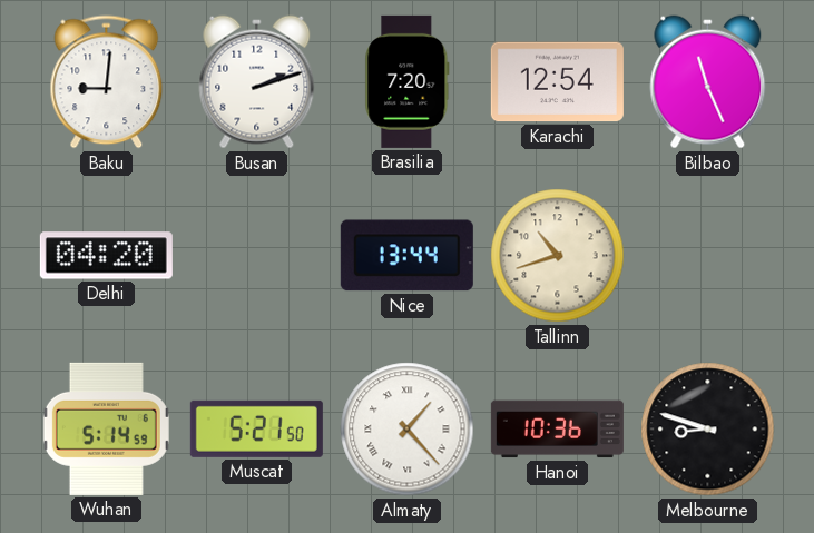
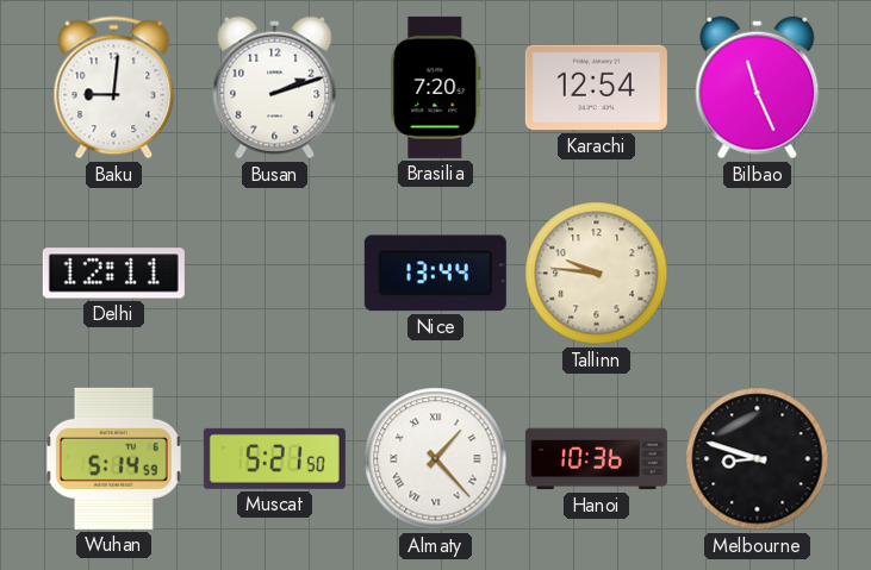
Delhi: 04:20 -> 12:11
Tallinn: 10:42 -> 9:46
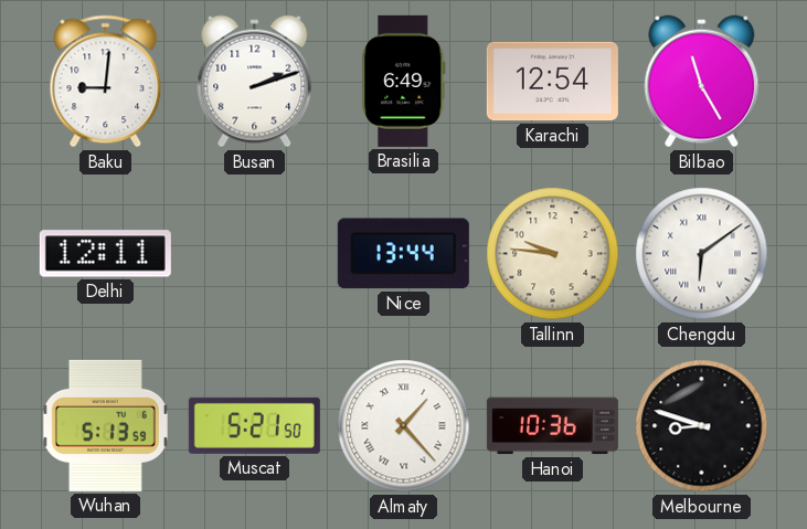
Brasilia: 7:20 -> 6:49
Bilbao: 11:26 -> 11:25
Chengdu: none -> 6:09
Wuhan: 5:14 -> 5:13
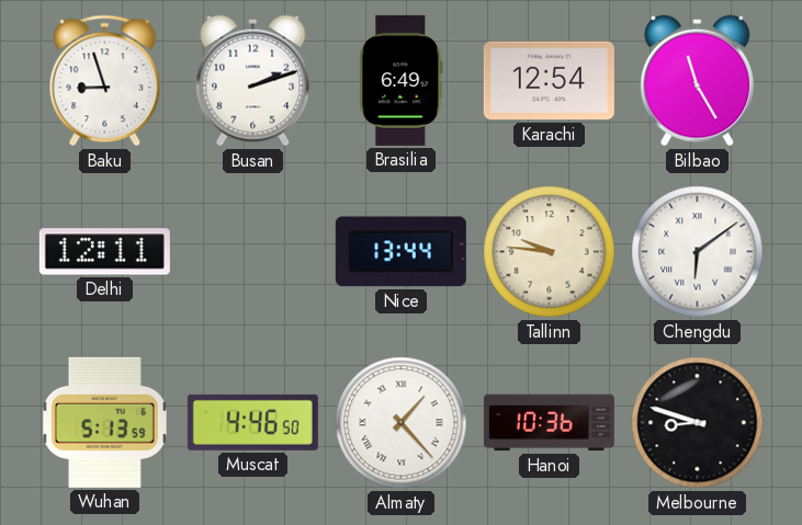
Baku: 9:01 -> 8:57
Muscat: 5:21 -> 4:46
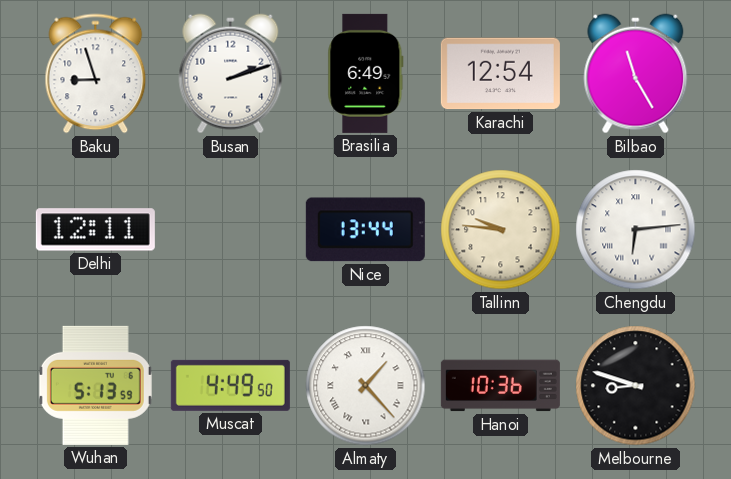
Chengdu: 6:09 -> 6:14
Muscat: 4:46 -> 4:49
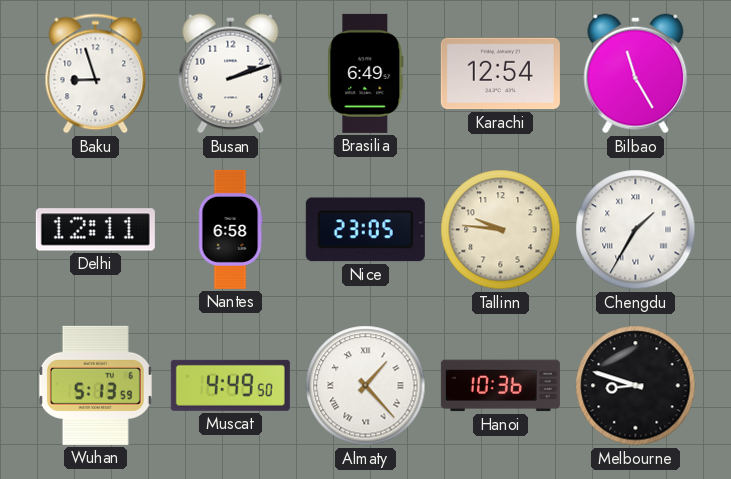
Nantes: none -> 6:58
Nice: 13:44 -> 23:05
Chengdu: 6:14 -> 1:35
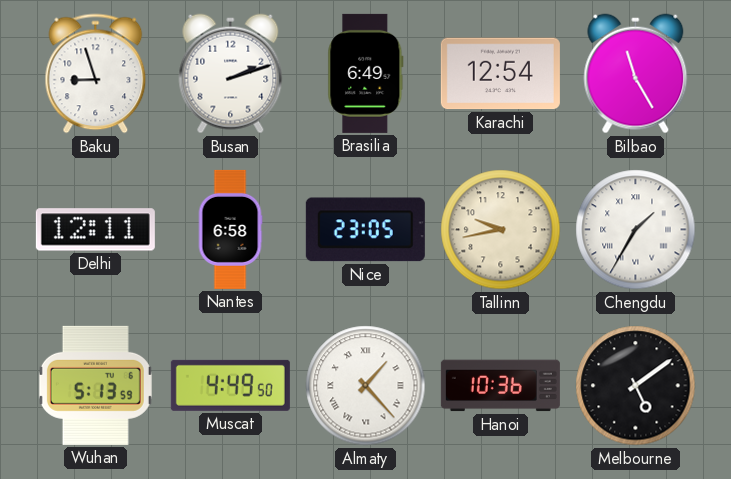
Tallinn: 9:46 -> 9:43
Melbourne: 8:48 -> 5:09
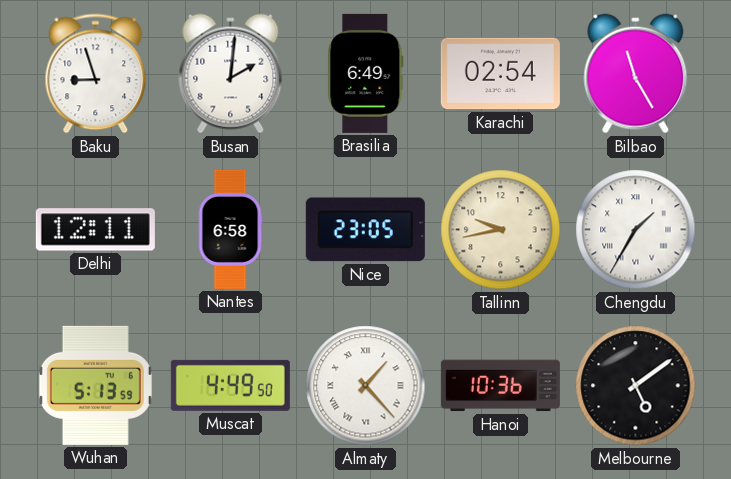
Busan: 2:12 -> 2:01
Karachi: 12:54 -> 02:54
